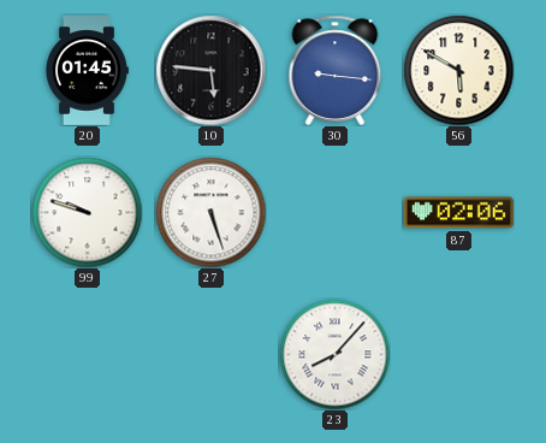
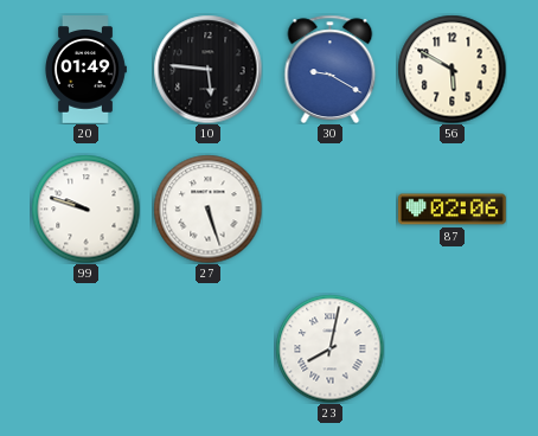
20: 01:45 -> 01:49
30: 9:16 -> 9:20
23: 8:07 -> 8:02
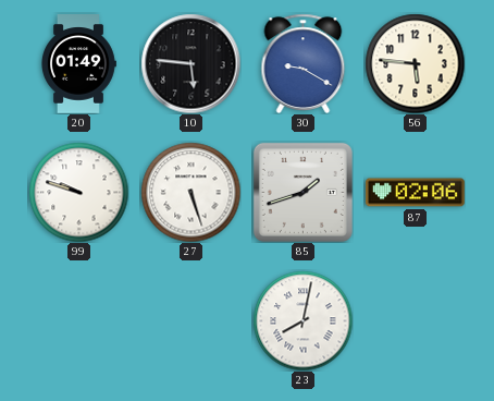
56: 5:50 -> 5:46
85: none -> 1:42
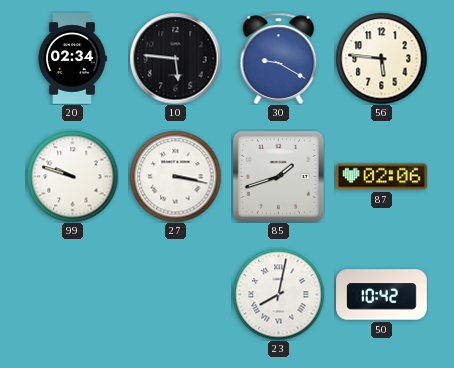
20: 01:49 -> 02:34
27: 5:27 -> 3:17
50: none -> 10:42
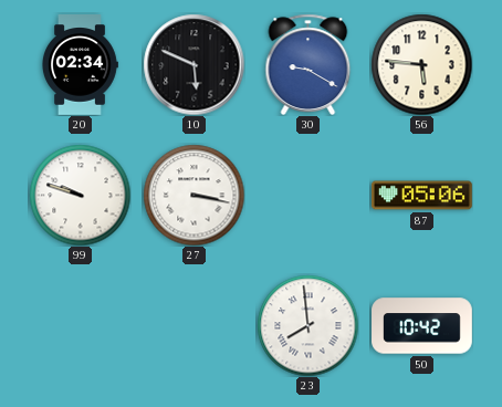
10: 5:46 -> 5:49
85: 1:42 -> none
87: 02:06 -> 05:06
23: 8:02 -> 7:59
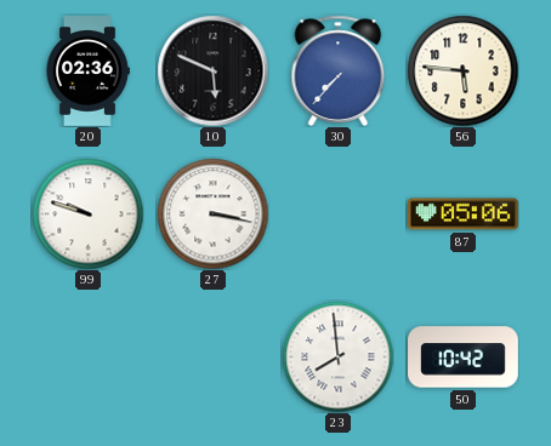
20: 02:34 -> 02:36
30: 9:20 -> 7:37
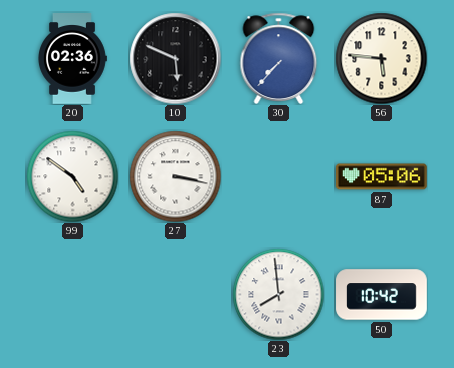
99: 9:48 -> 4:51
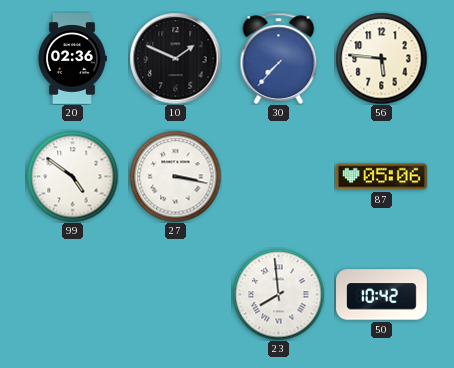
10: 5:49 -> 1:49
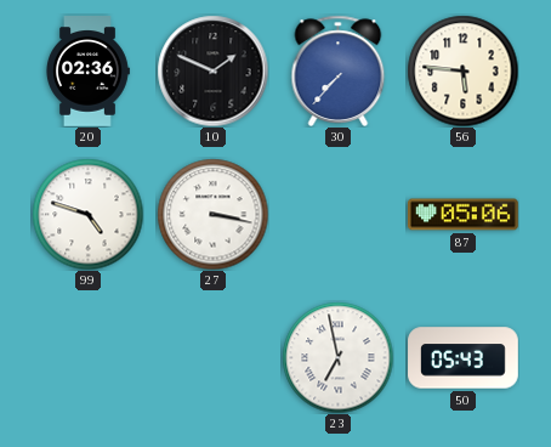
99: 4:51 -> 4:48
23: 7:59 -> 6:58
50: 10:42 -> 05:43
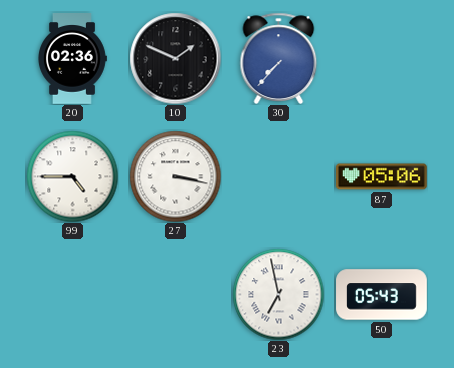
56: 5:46 -> none
99: 4:48 -> 4:45
